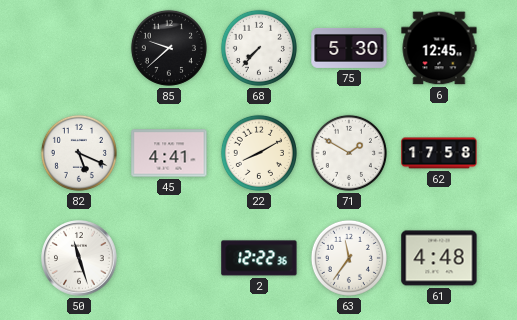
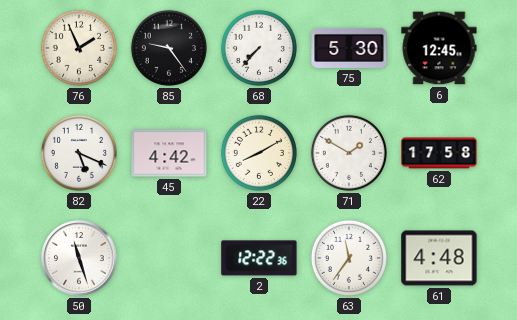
76: none -> 1:56
85: 9:38 -> 9:24
45: 4:41 -> 4:42
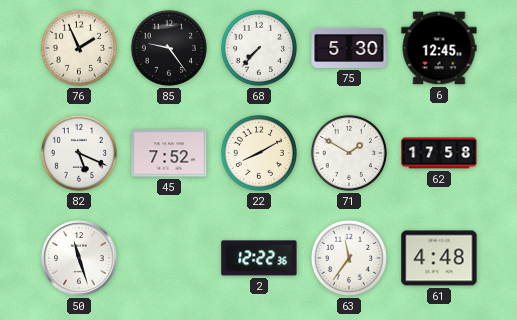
45: 4:42 -> 7:52
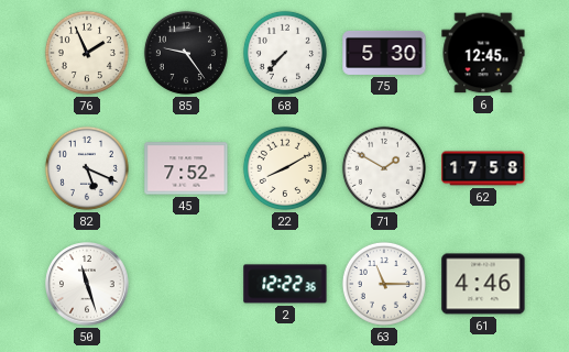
63: 11:36 -> 11:15
61: 4:48 -> 4:46
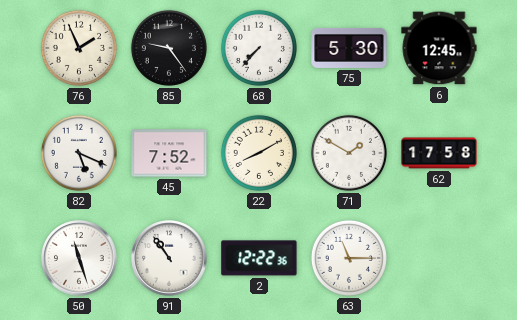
91: none -> 10:54
61: 4:46 -> none
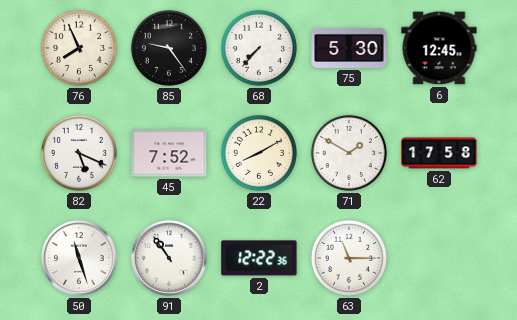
76: 1:56 -> 7:56
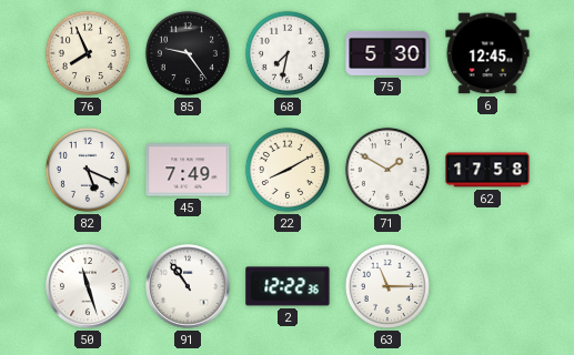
68: 7:37 -> 7:32
45: 7:52 -> 7:49
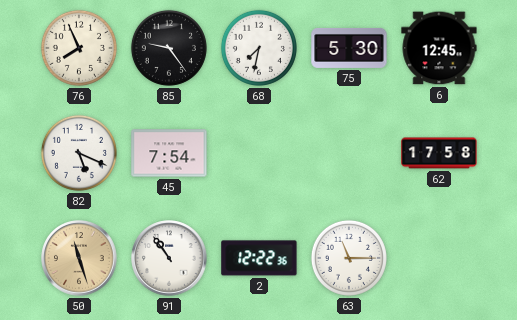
45: 7:49 -> 7:54
22: 8:10 -> none
71: 1:50 -> none
50 dial: white -> champagne
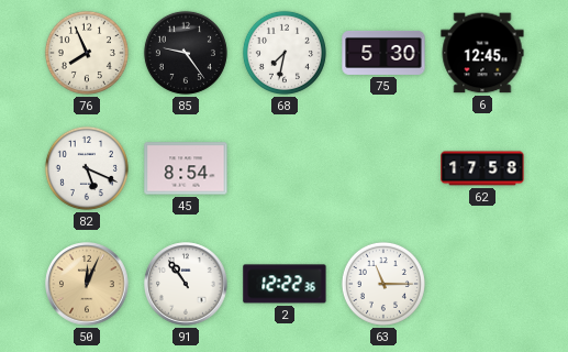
45: 7:54 -> 8:54
50: 11:27 -> 12:04
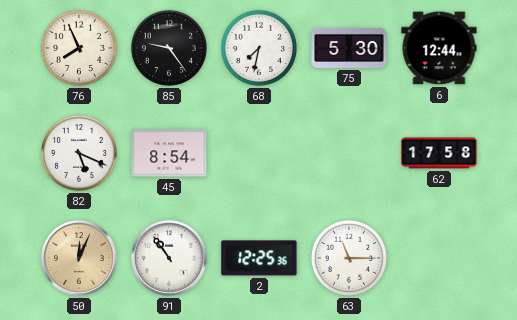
6: 12:45 -> 12:44
2: 12:22 -> 12:25
